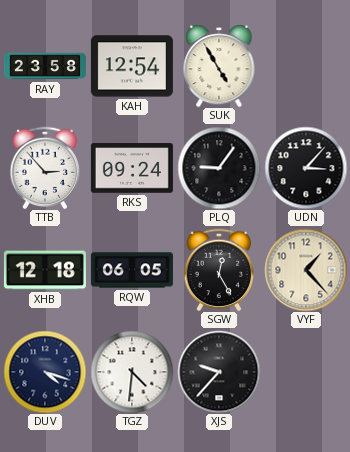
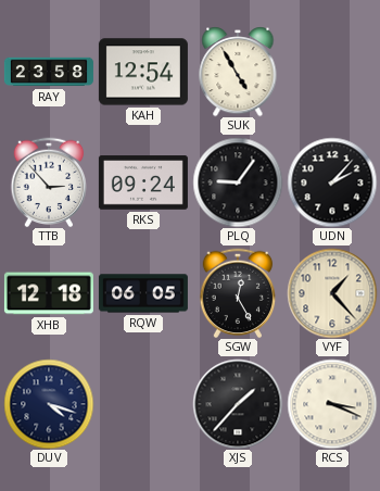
UDN: 3:07 -> 2:07
TGZ: 4:31 -> none
XJS: 9:37 -> 1:37
RCS: none -> 3:19
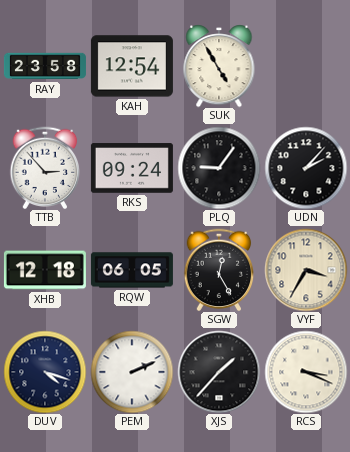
VYF: 1:23 -> 3:35
PEM: none -> 2:11
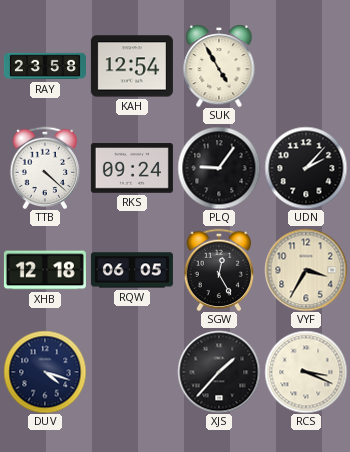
TTB: 2:53 -> 4:22
PEM: 2:11 -> none
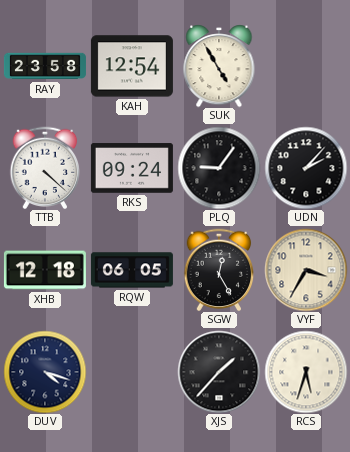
RCS: 3:19 -> 5:33
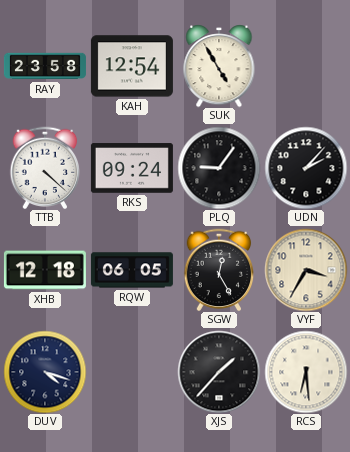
RCS: 5:33 -> 6:29
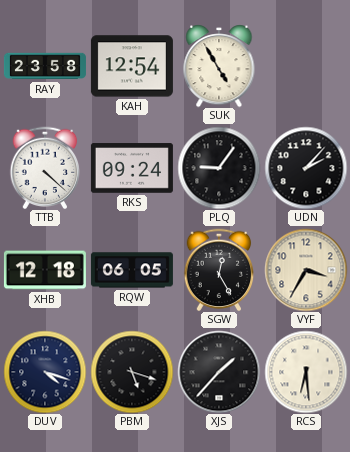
PBM: none -> 5:18
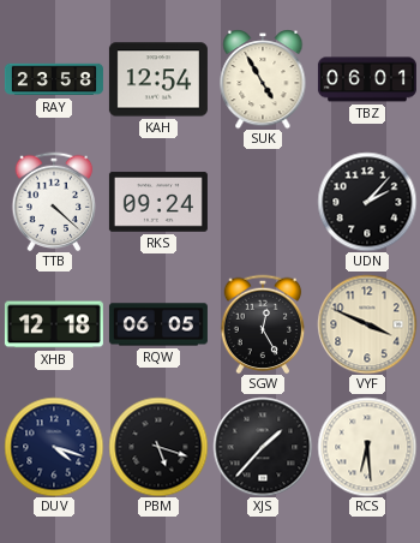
TBZ: none -> 06:01
PLQ: 9:06 -> none
VYF: 3:35 -> 3:49
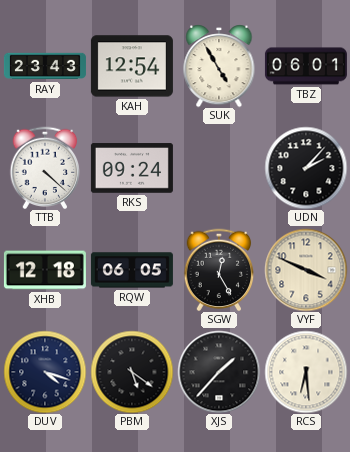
RAY: 23:58 -> 23:43
PBM: 5:18 -> 5:21
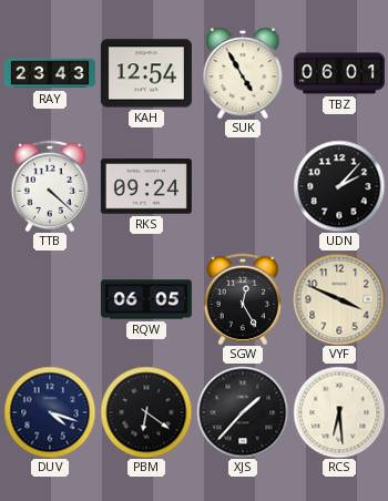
XHB: 12:18 -> none
PBM: 5:21 -> 6:21
